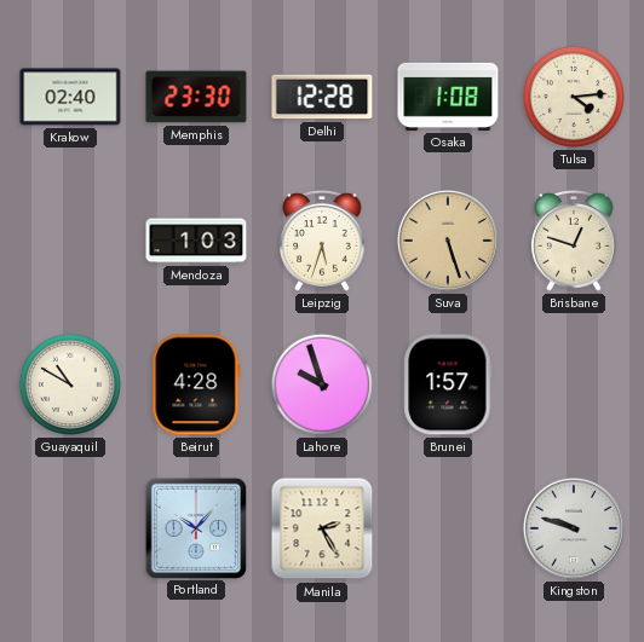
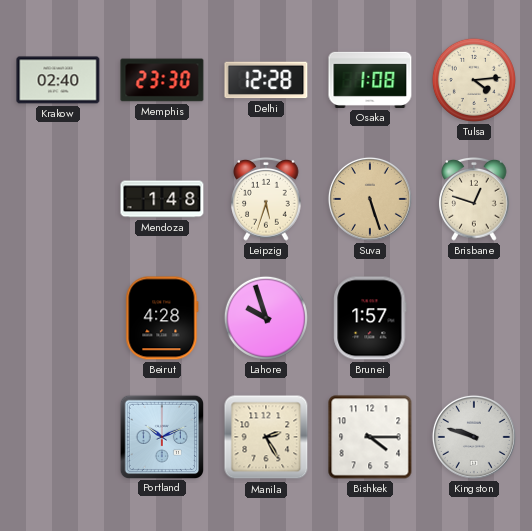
Mendoza: 1:03 -> 1:48
Guayaquil: 10:50 -> none
Portland: 10:07 -> 10:11
Bishkek: none -> 4:15
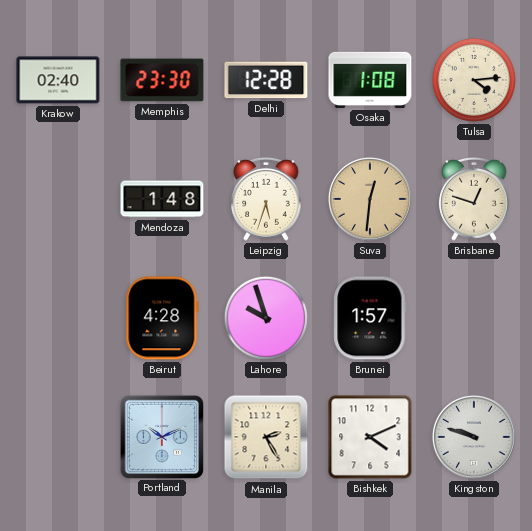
Suva: 5:27 -> 12:31
Bishkek: 4:15 -> 4:11
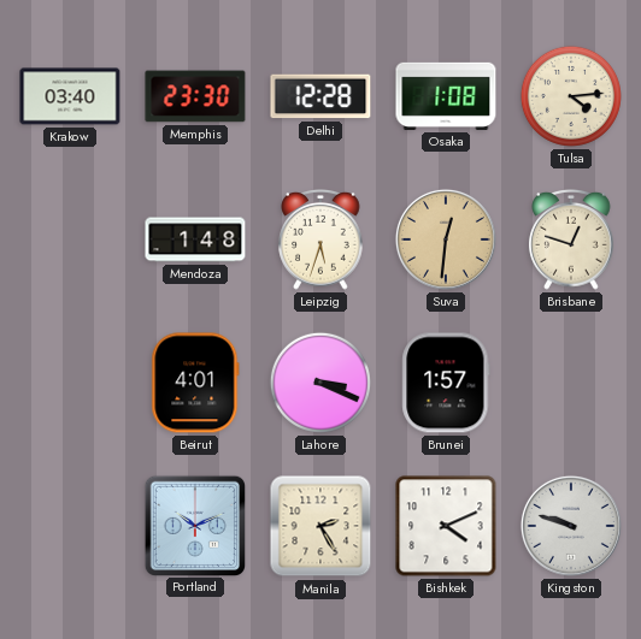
Krakow: 02:40 -> 03:40
Beirut: 4:28 -> 4:01
Lahore: 9:57 -> 3:19
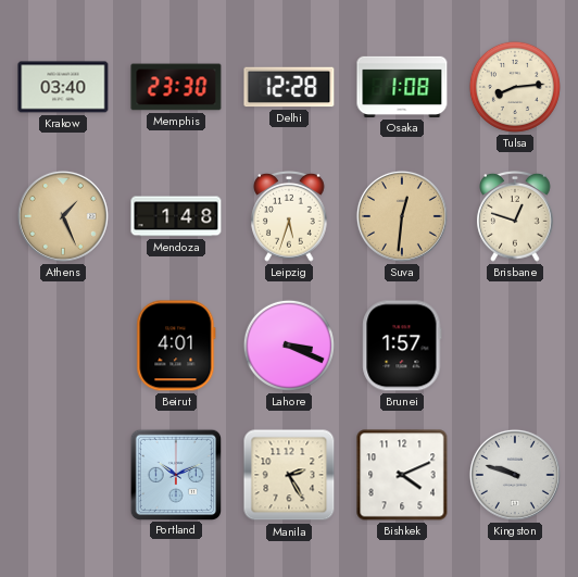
Tulsa: 4:14 -> 8:14
Athens: none -> 1:26
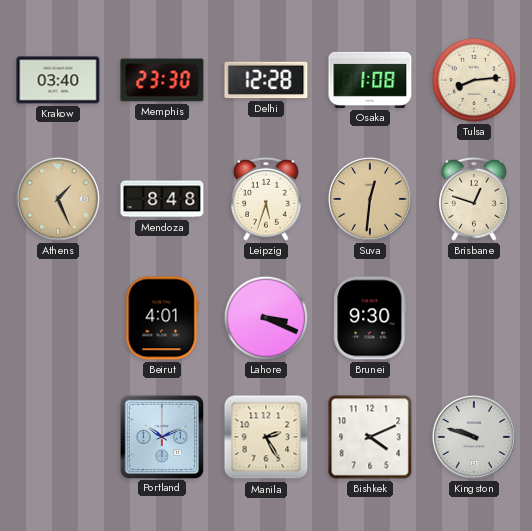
Mendoza: 1:48 -> 8:48
Brunei: 1:57 -> 9:30
